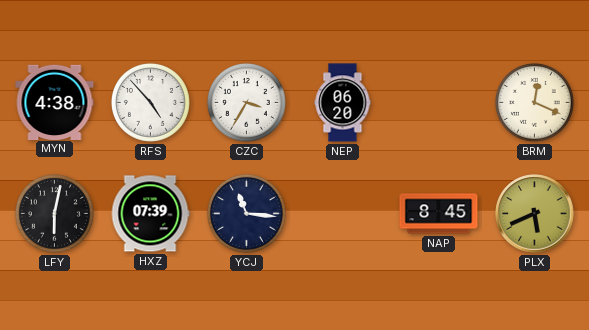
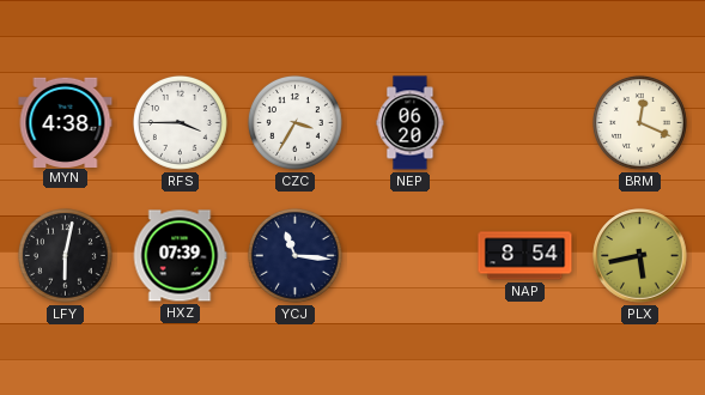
RFS: 4:53 -> 3:45
NAP: 8:45 -> 8:54
PLX: 5:41 -> 5:43
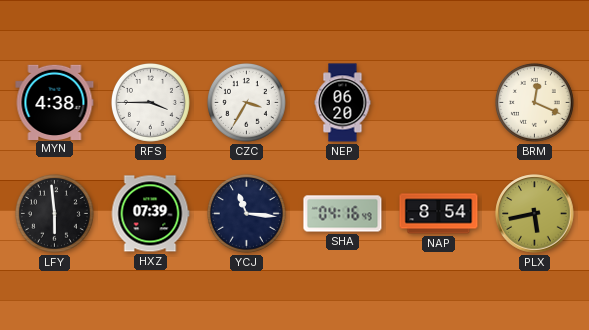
LFY: 6:02 -> 5:59
SHA: none -> 04:16
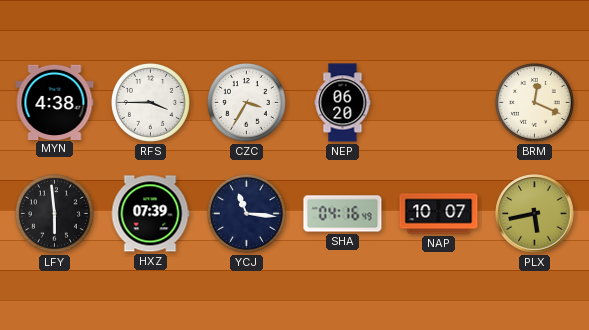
NAP: 8:54 -> 10:07
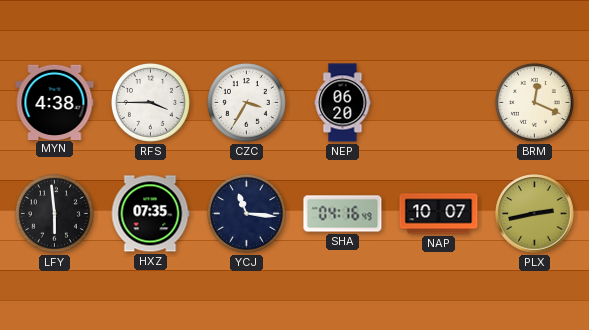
HXZ: 07:39 -> 07:35
PLX: 5:43 -> 2:43
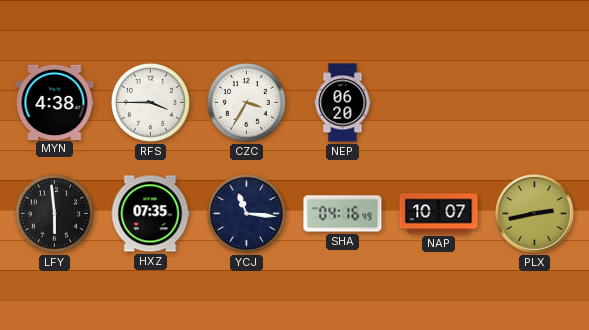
BRM: 12:19 -> none
